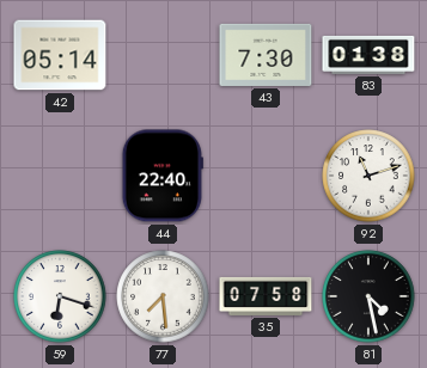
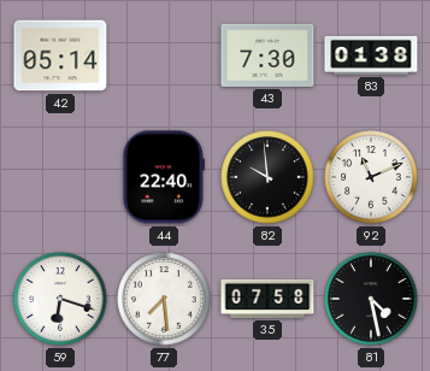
82: none -> 9:59
92: 11:12 -> 11:11
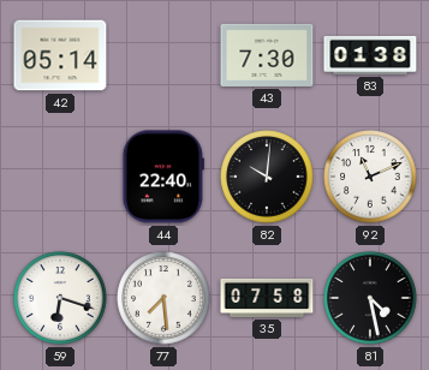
82: 9:59 -> 10:01
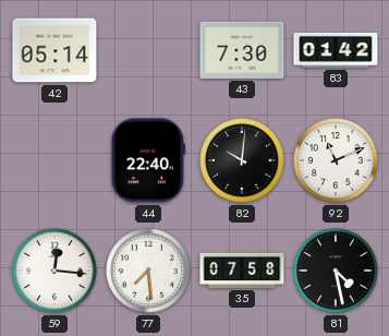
83: 01:38 -> 01:42
59: 6:18 -> 12:16
